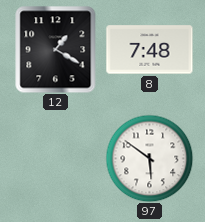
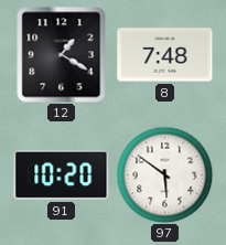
91: none -> 10:20
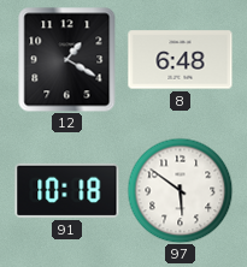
8: 7:48 -> 6:48
91: 10:20 -> 10:18
